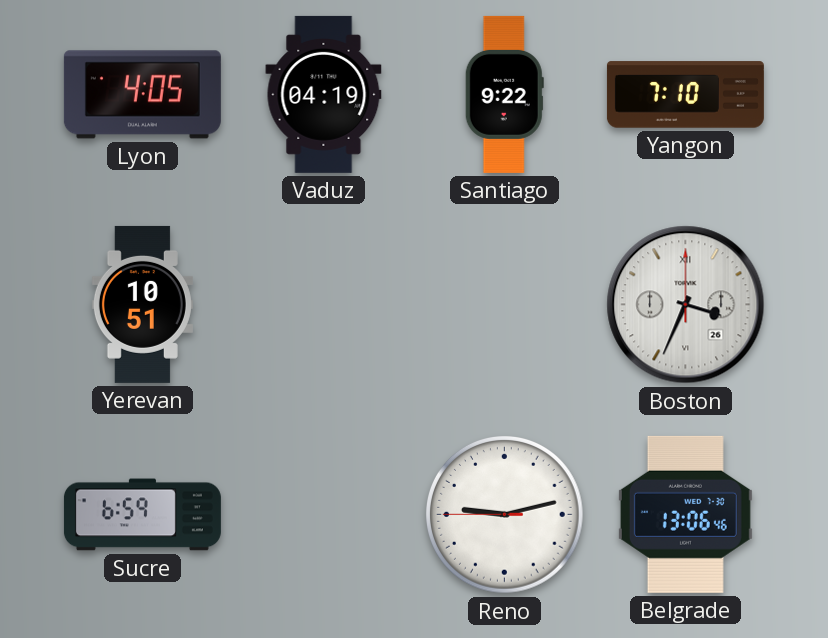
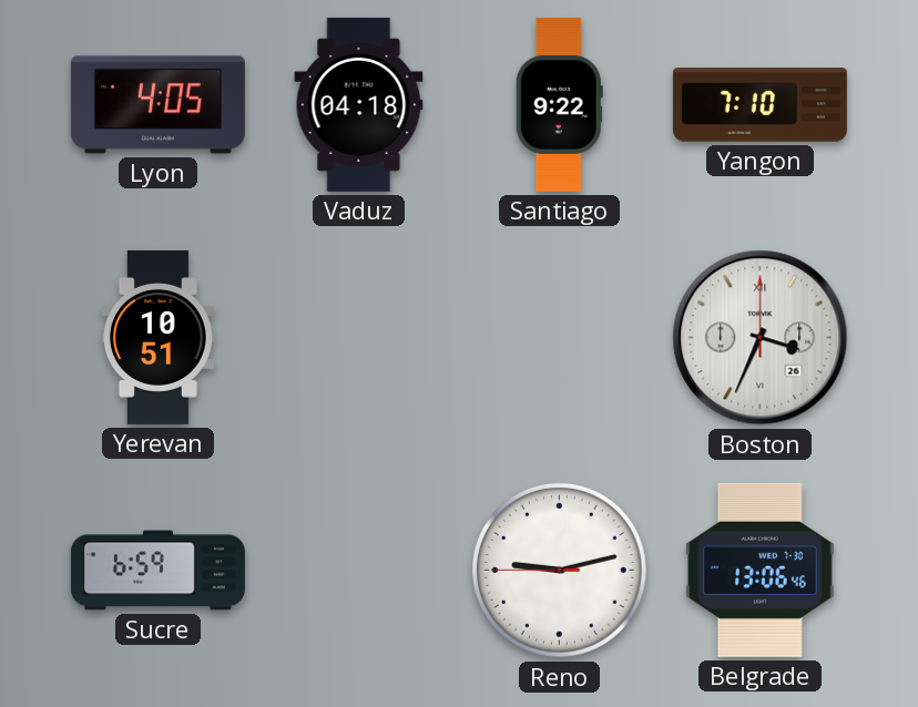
Vaduz: 04:19 -> 04:18
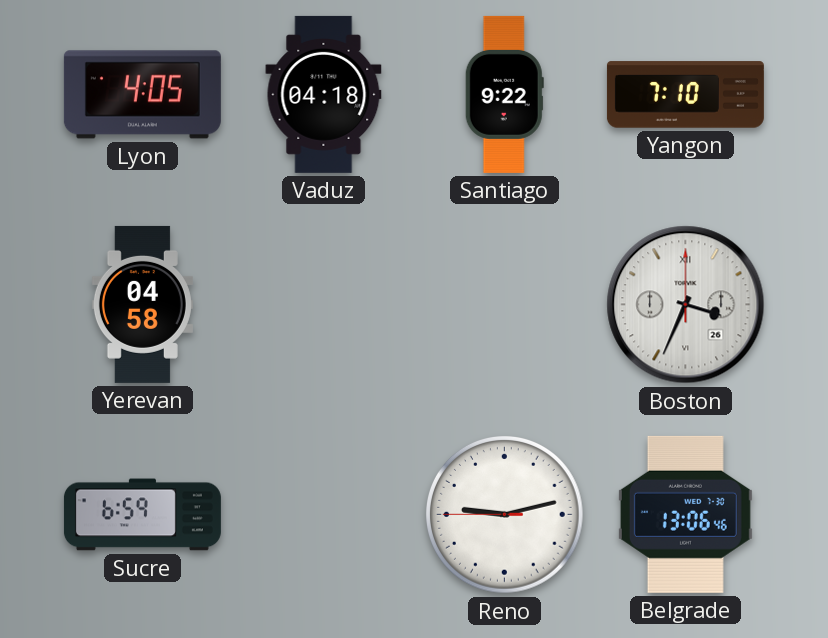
Yerevan: 10:51 -> 04:58
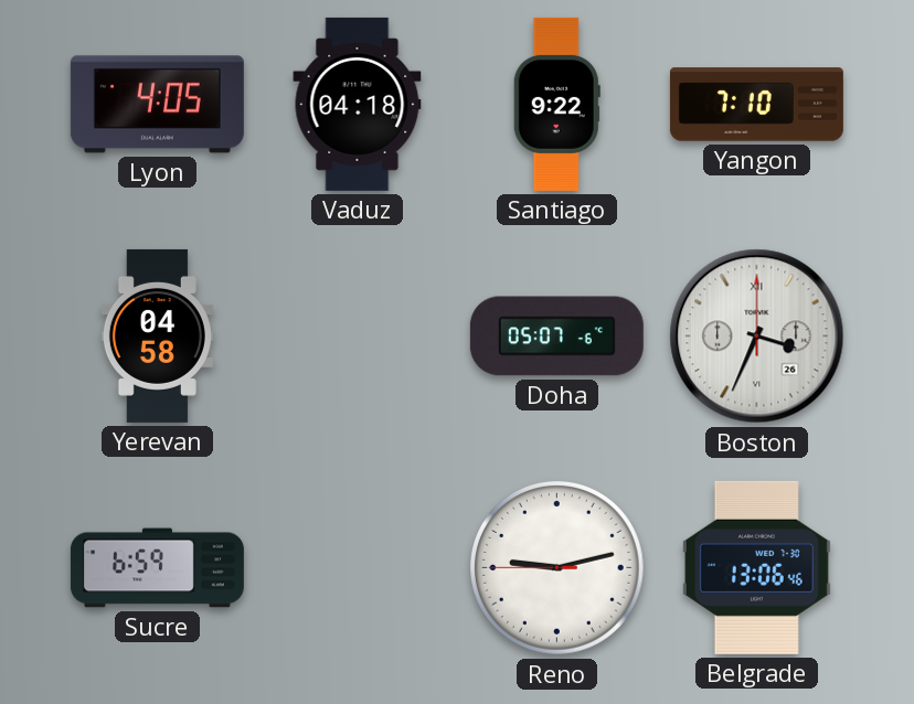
Doha: none -> 05:07
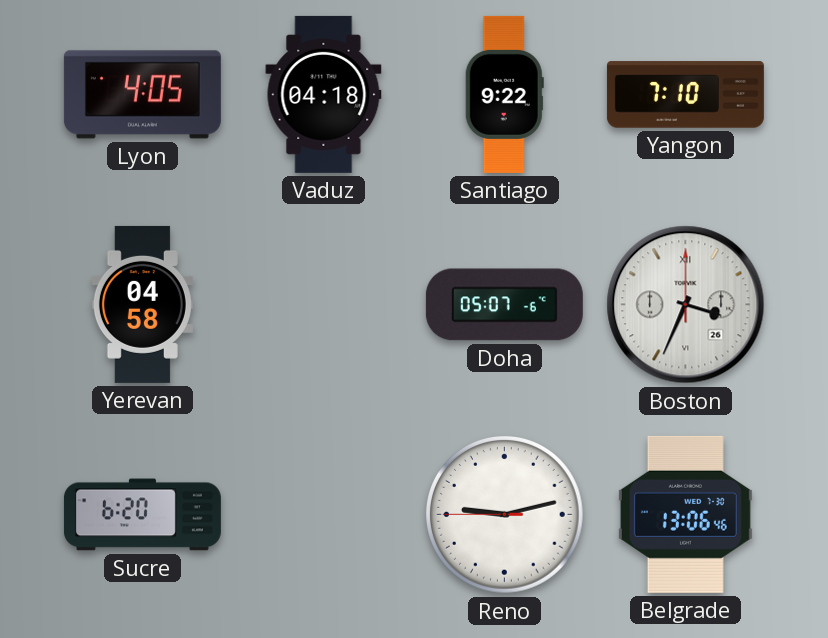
Sucre: 6:59 -> 6:20
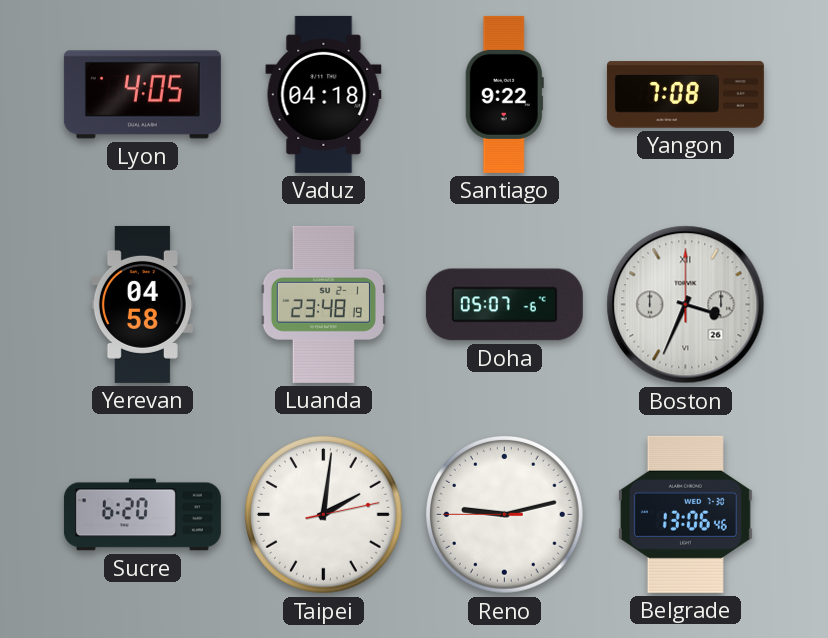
Yangon: 7:10 -> 7:08
Luanda: none -> 23:48
Taipei: none -> 2:01
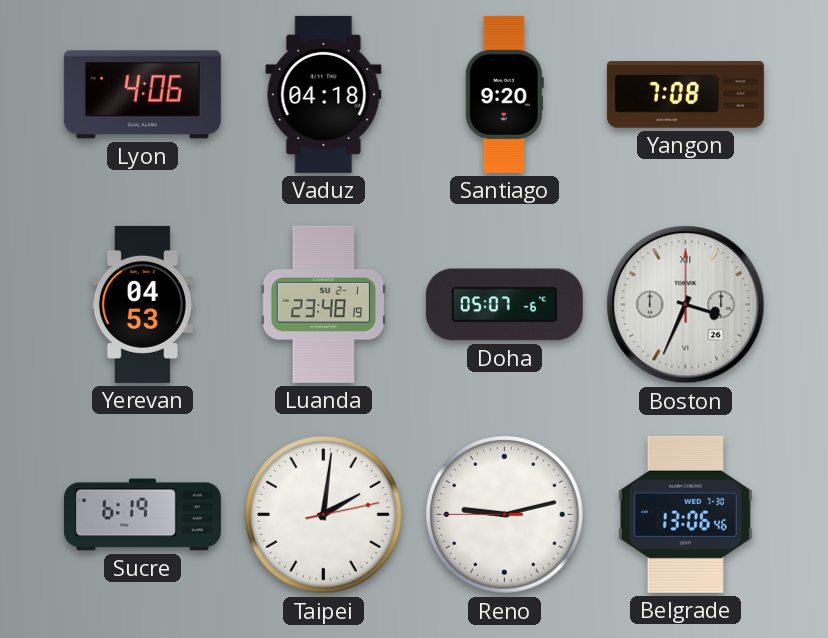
Lyon: 4:05 -> 4:06
Santiago: 9:22 -> 9:20
Yerevan: 04:58 -> 04:53
Sucre: 6:20 -> 6:19
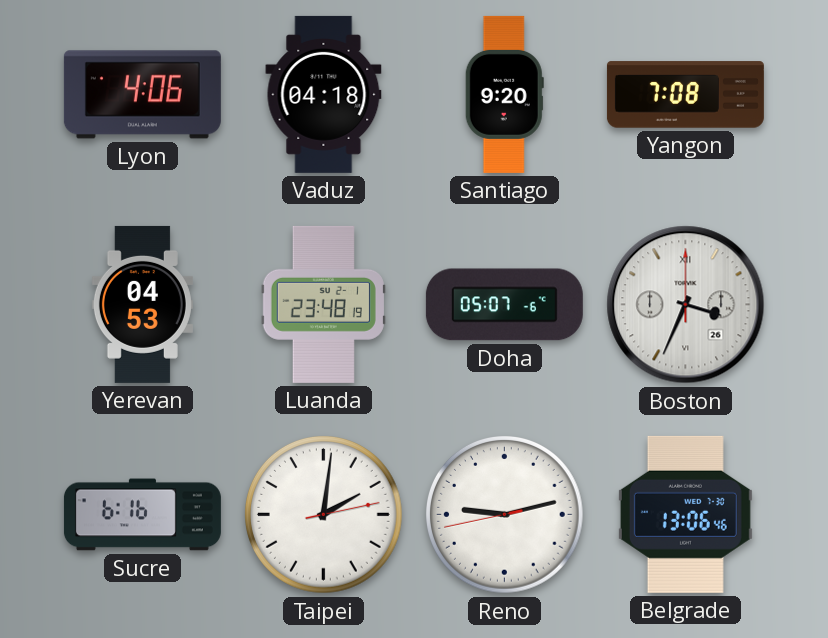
Sucre: 6:19 -> 6:16
Reno: 9:12:45 -> 9:12:43
